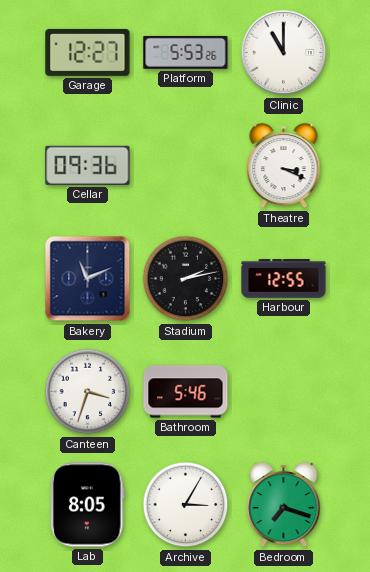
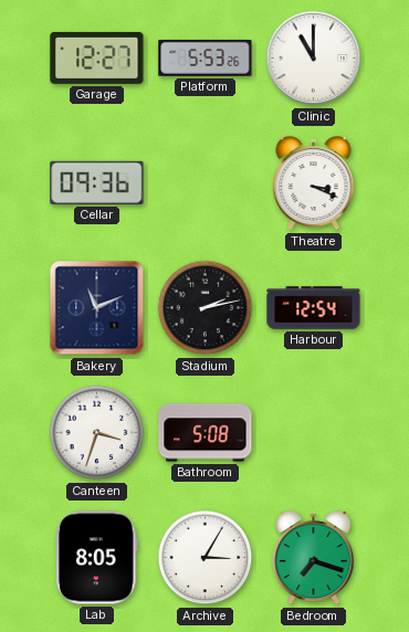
Harbour: 12:55 -> 12:54
Bathroom: 5:46 -> 5:08
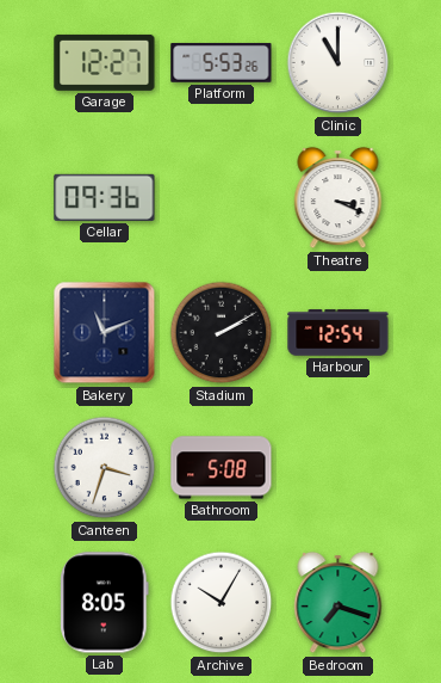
Stadium: 2:13 -> 2:10
Archive: 3:05 -> 10:05
